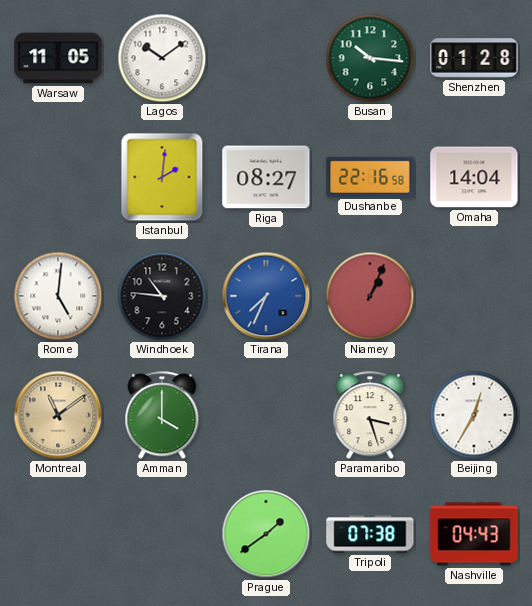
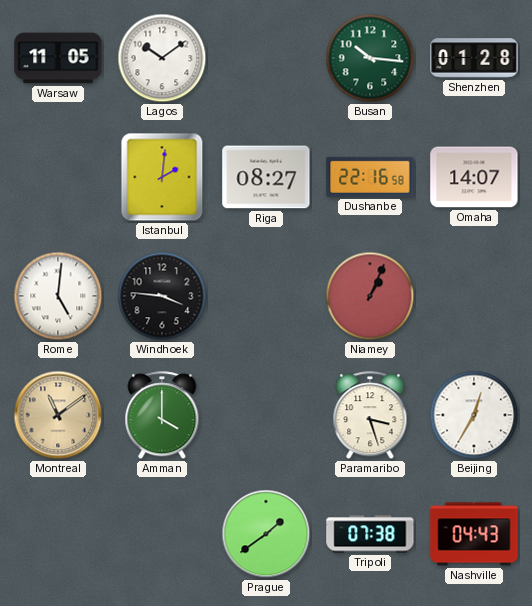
Omaha: 14:04 -> 14:07
Windhoek: 10:46 -> 3:46
Tirana: 7:34 -> none
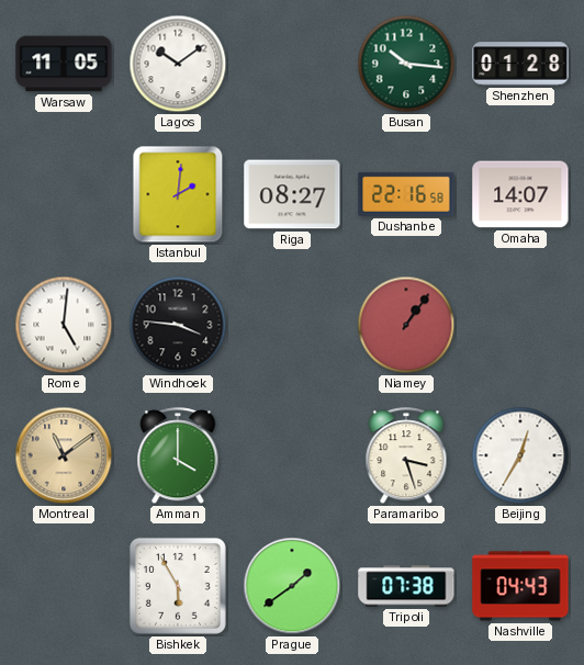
Niamey: 1:04 -> 1:06
Bishkek: none -> 5:55
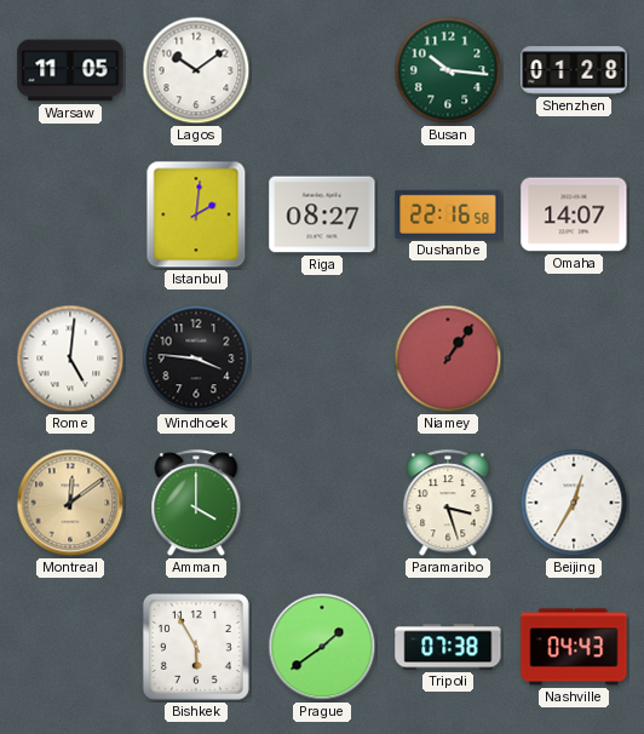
Montreal: 11:09 -> 12:09
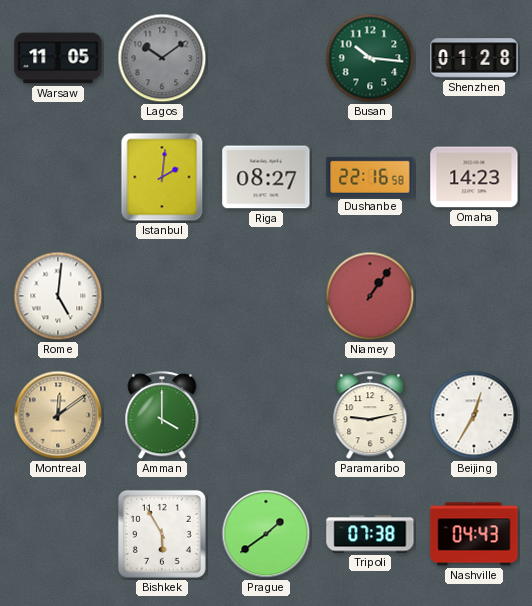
Lagos dial: white -> grey
Omaha: 14:07 -> 14:23
Windhoek: 3:46 -> none
Paramaribo: 3:27 -> 9:13
